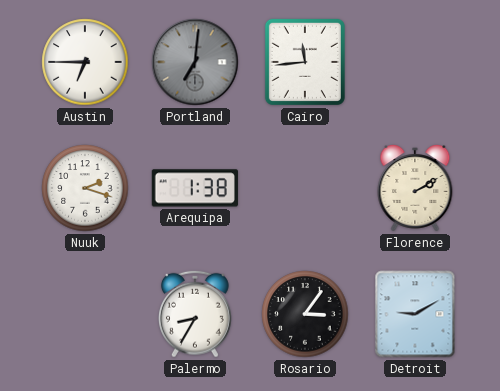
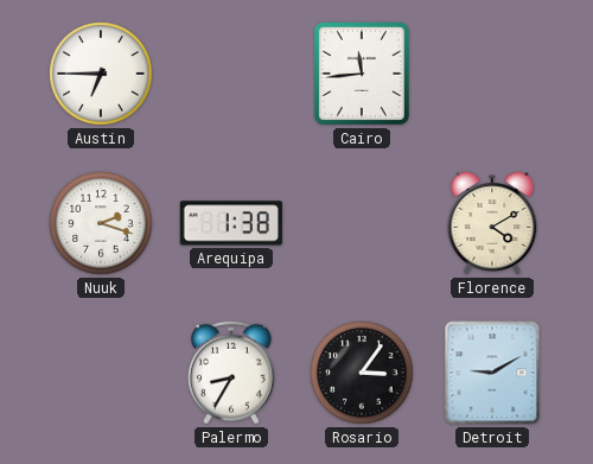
Portland: 7:01 -> none
Florence: 2:10 -> 4:10
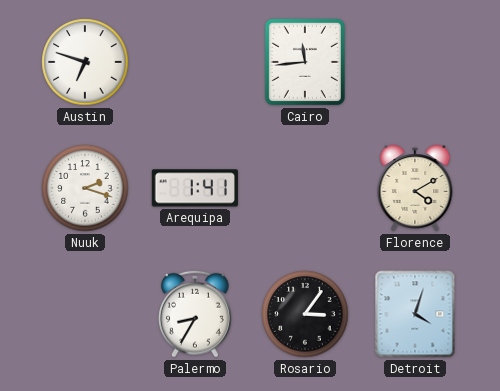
Austin: 6:45 -> 6:48
Arequipa: 1:38 -> 1:41
Detroit: 9:10 -> 4:03
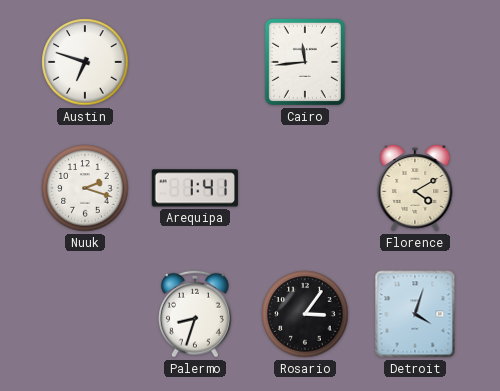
Palermo: 8:35 -> 8:33
